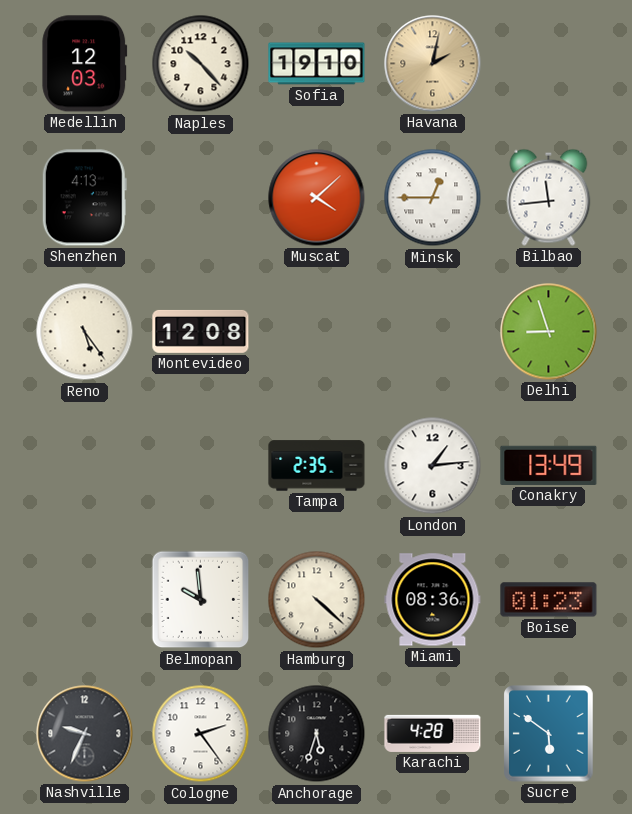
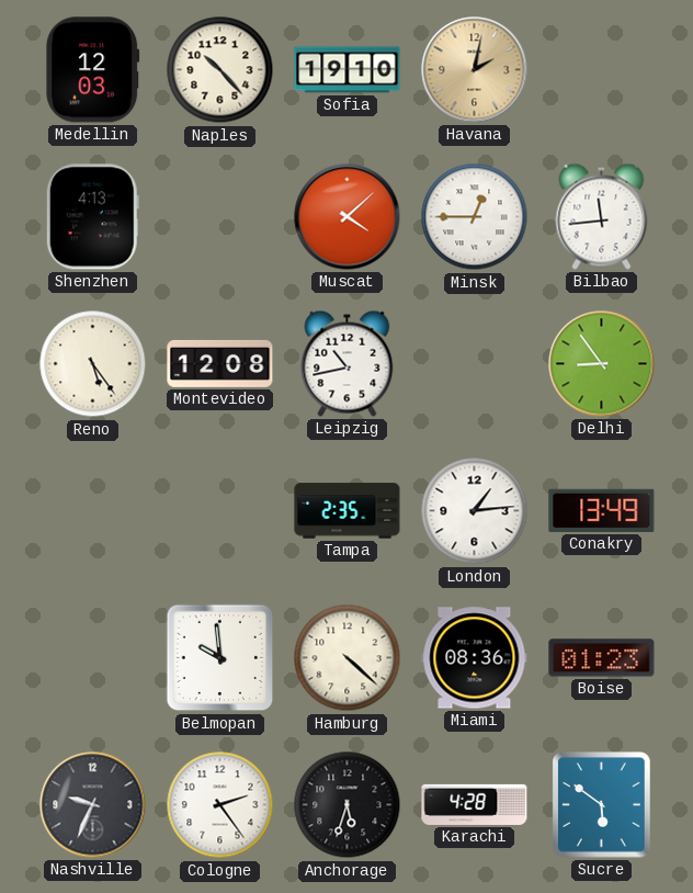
Leipzig: none -> 10:43
Delhi: 8:57 -> 8:54
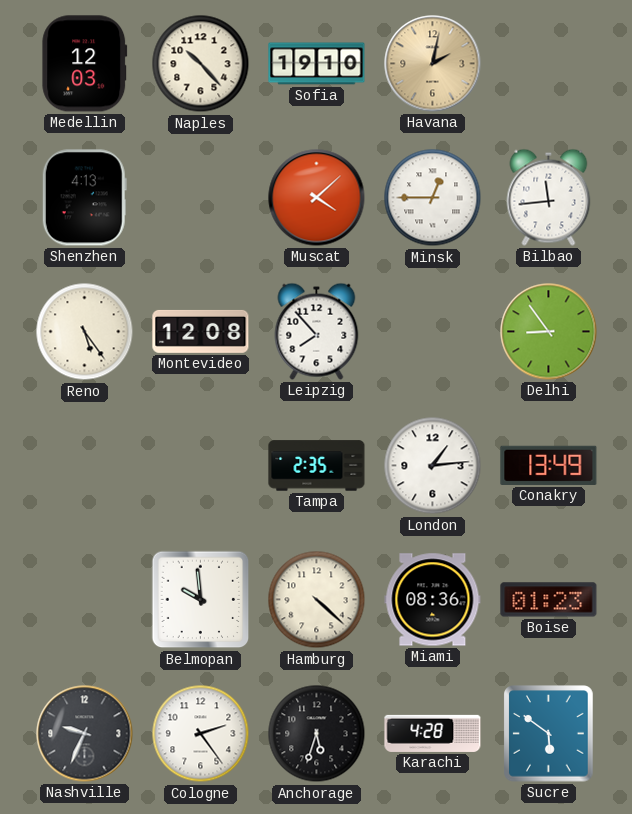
Leipzig: 10:43 -> 7:53
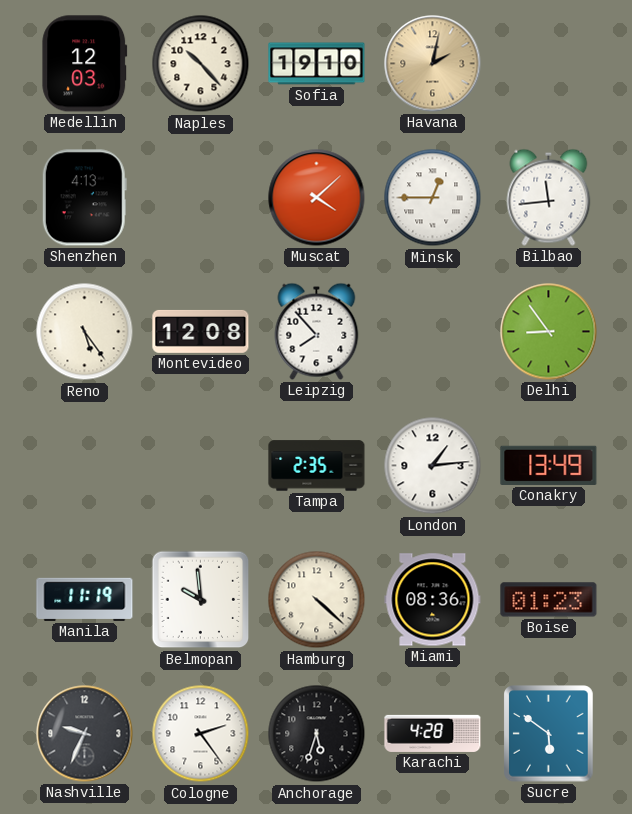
Manila: none -> 11:19
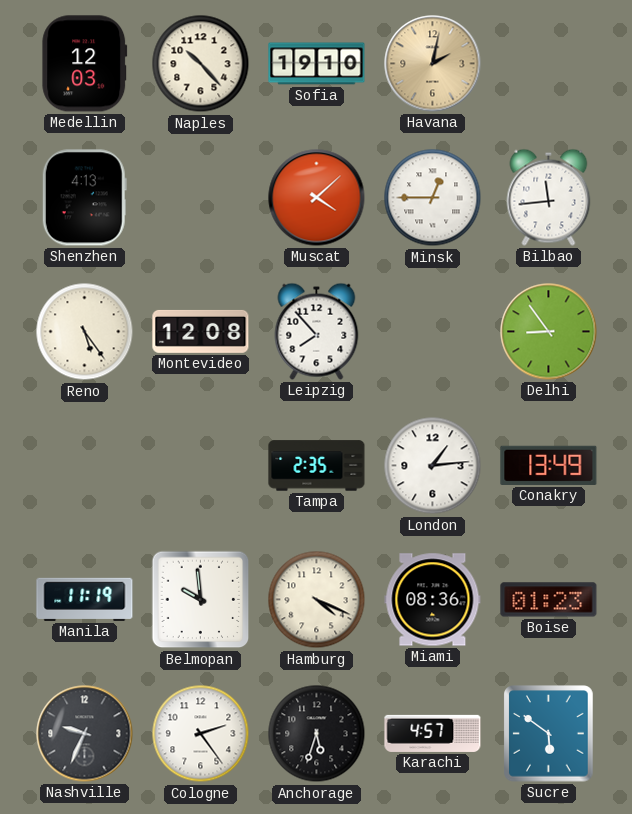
Hamburg: 4:22 -> 4:19
Karachi: 4:28 -> 4:57
